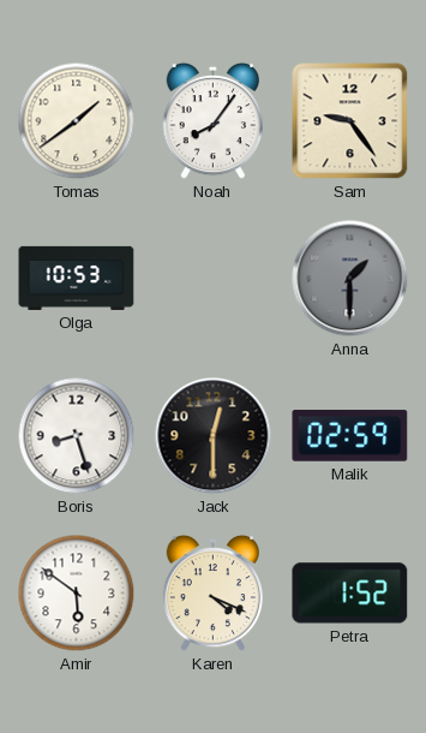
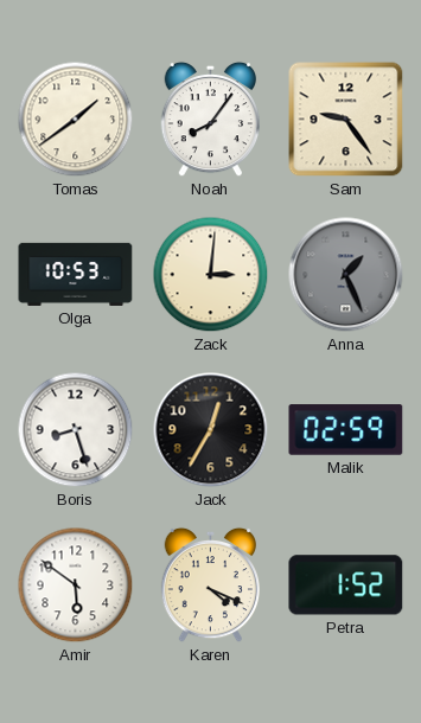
Zack: none -> 3:01
Anna: 1:30 -> 1:26
Jack: 12:30 -> 12:35
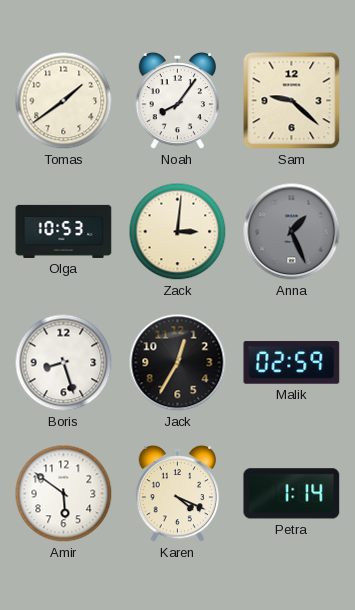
Sam: 9:24 -> 9:22
Petra: 1:52 -> 1:14
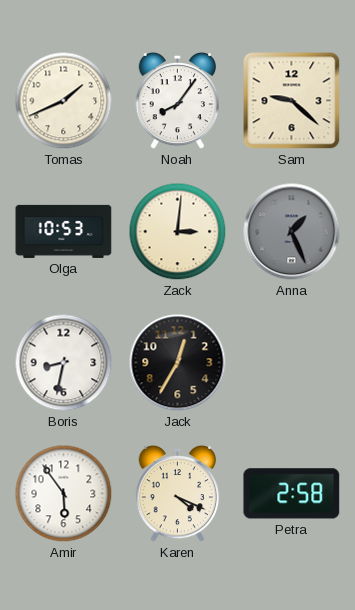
Tomas: 1:39 -> 1:41
Boris: 8:27 -> 8:32
Malik: 02:59 -> none
Amir: 5:51 -> 5:54
Petra: 1:14 -> 2:58
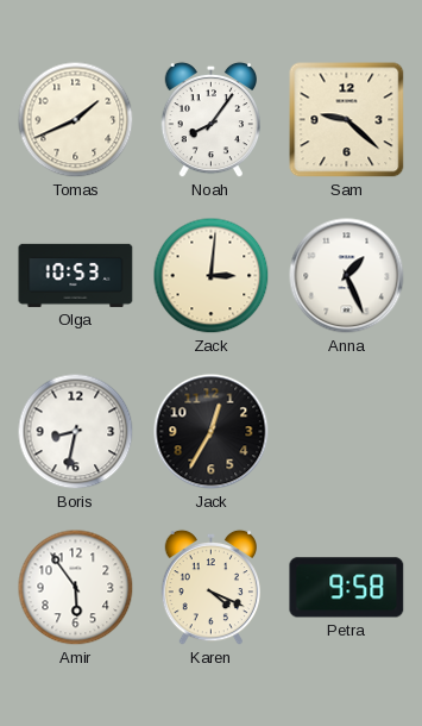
Anna dial: grey -> white
Petra: 2:58 -> 9:58
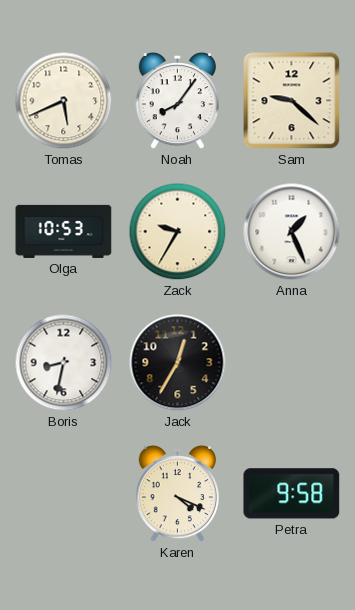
Tomas: 1:41 -> 5:41
Zack: 3:01 -> 9:35
Amir: 5:54 -> none
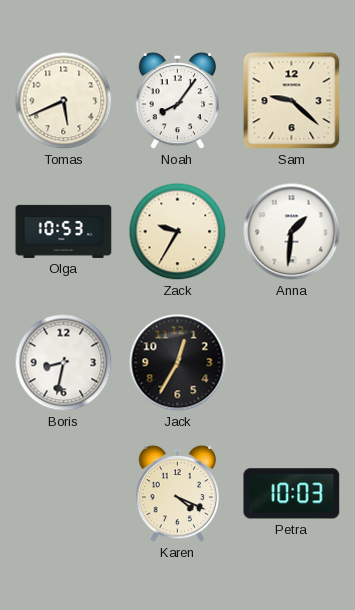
Anna: 1:26 -> 1:31
Petra: 9:58 -> 10:03
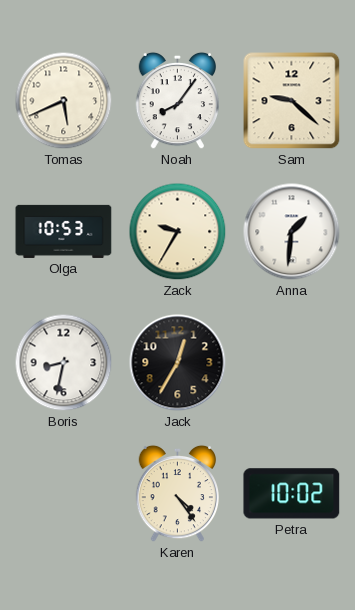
Karen: 4:19 -> 4:24
Petra: 10:03 -> 10:02
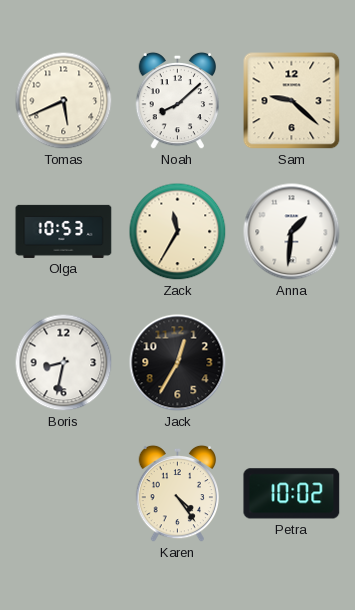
Noah: 8:06 -> 8:08
Zack: 9:35 -> 11:35
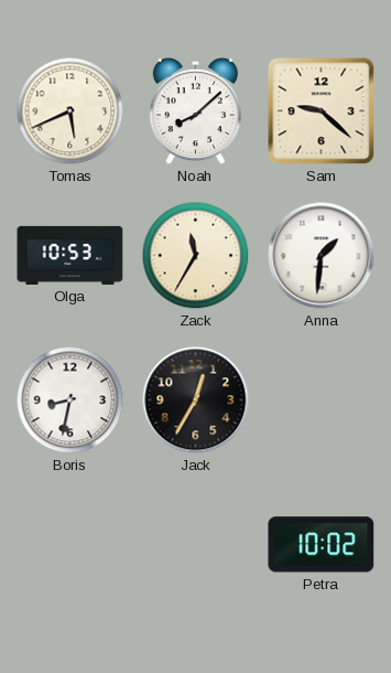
Karen: 4:24 -> none
